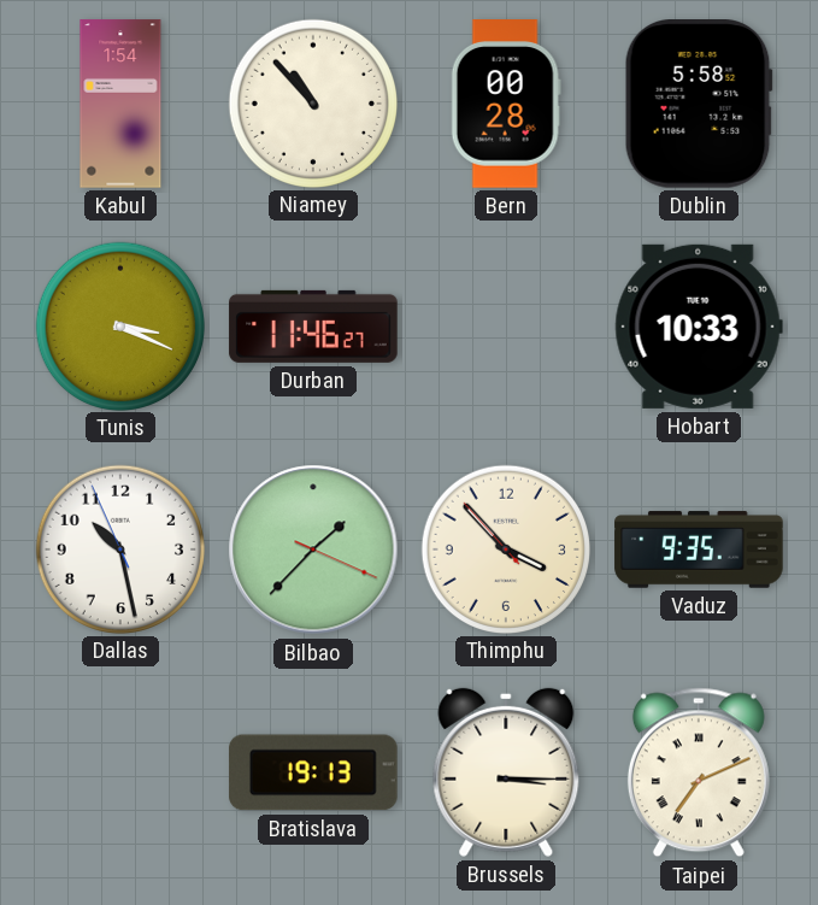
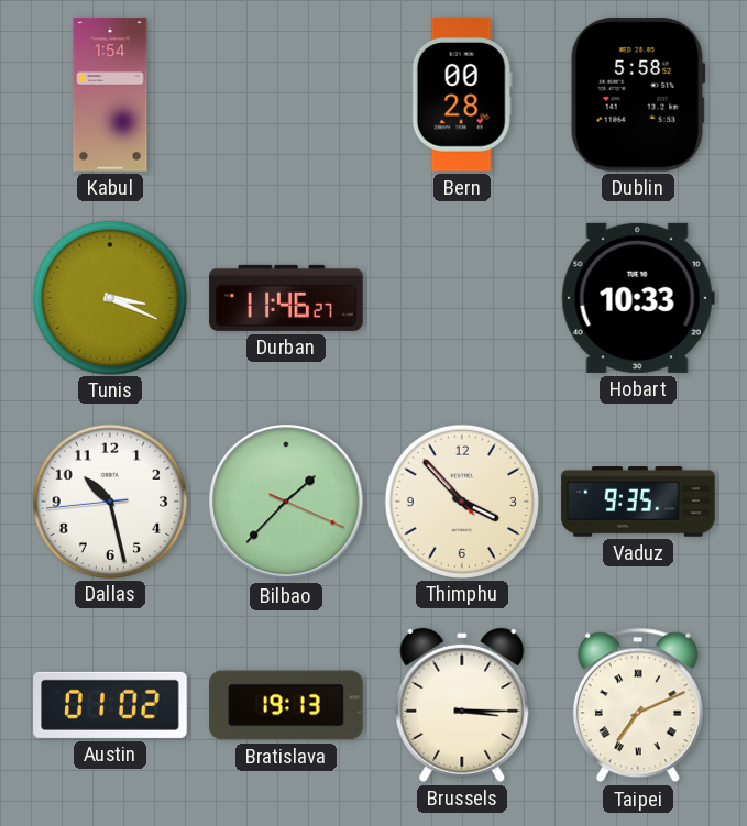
Niamey: 10:53 -> none
Dallas: 10:27:56 -> 10:27:44
Austin: none -> 01:02
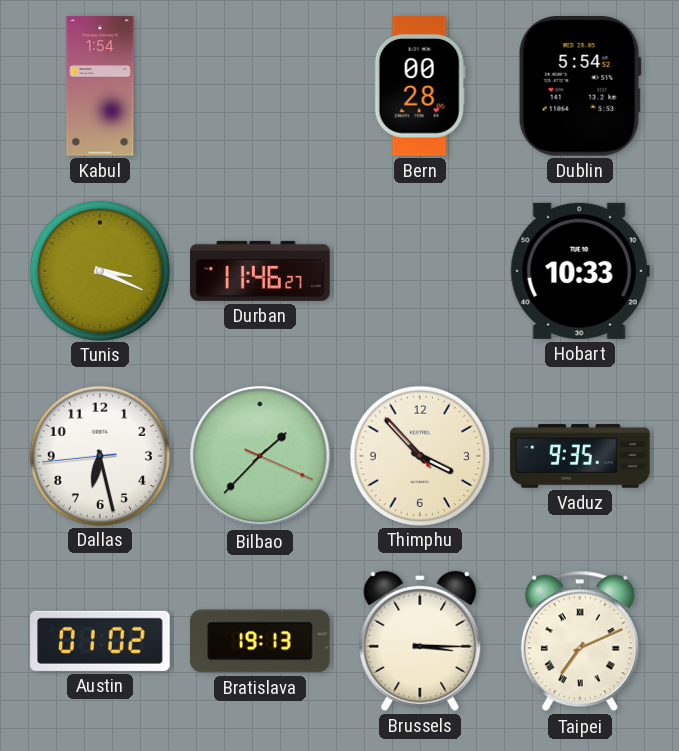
Dublin: 5:58 -> 5:54
Dallas: 10:27 -> 6:27
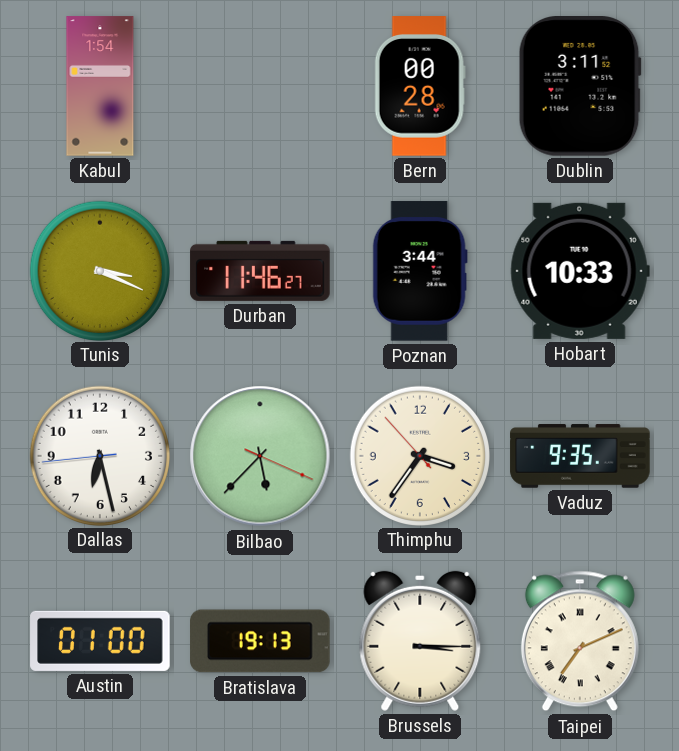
Dublin: 5:54 -> 3:11
Poznan: none -> 3:44
Bilbao: 1:37 -> 5:37
Thimphu: 3:52 -> 3:35
Austin: 01:02 -> 01:00
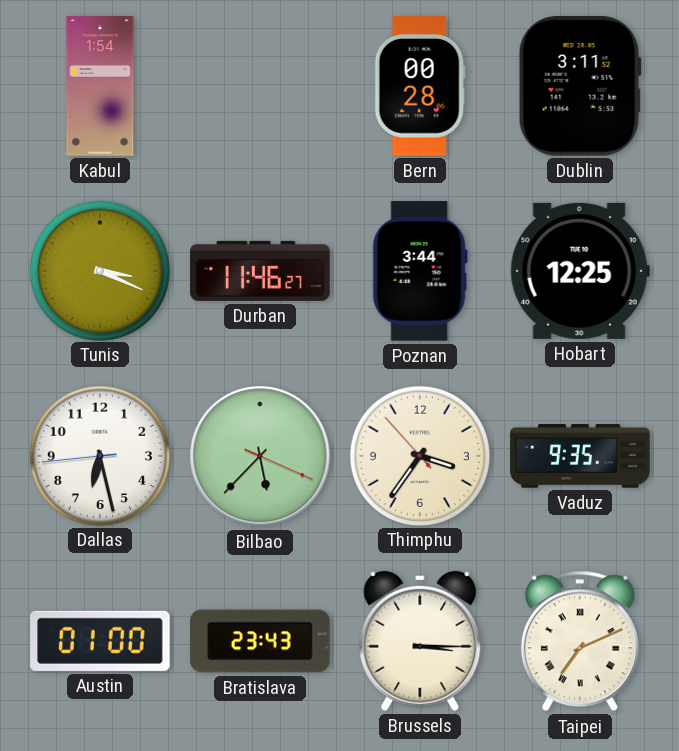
Hobart: 10:33 -> 12:25
Bratislava: 19:13 -> 23:43
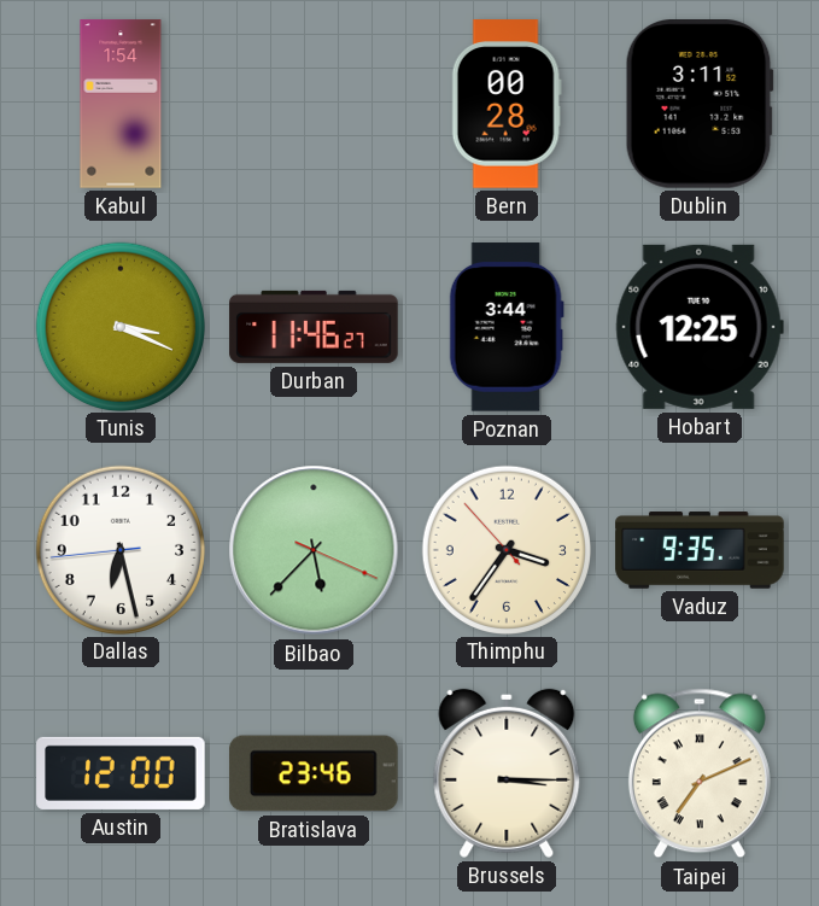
Austin: 01:00 -> 12:00
Bratislava: 23:43 -> 23:46
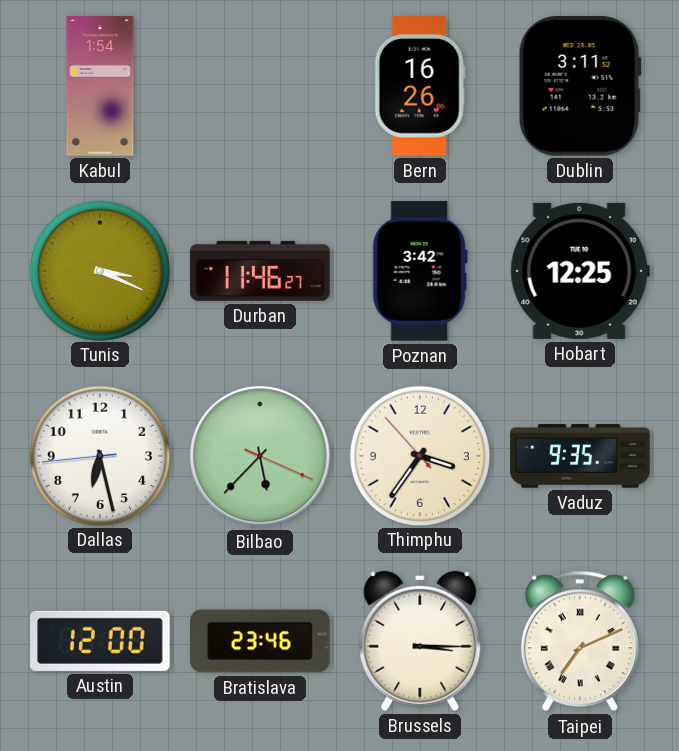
Bern: 00:28 -> 16:26
Poznan: 3:44 -> 3:42
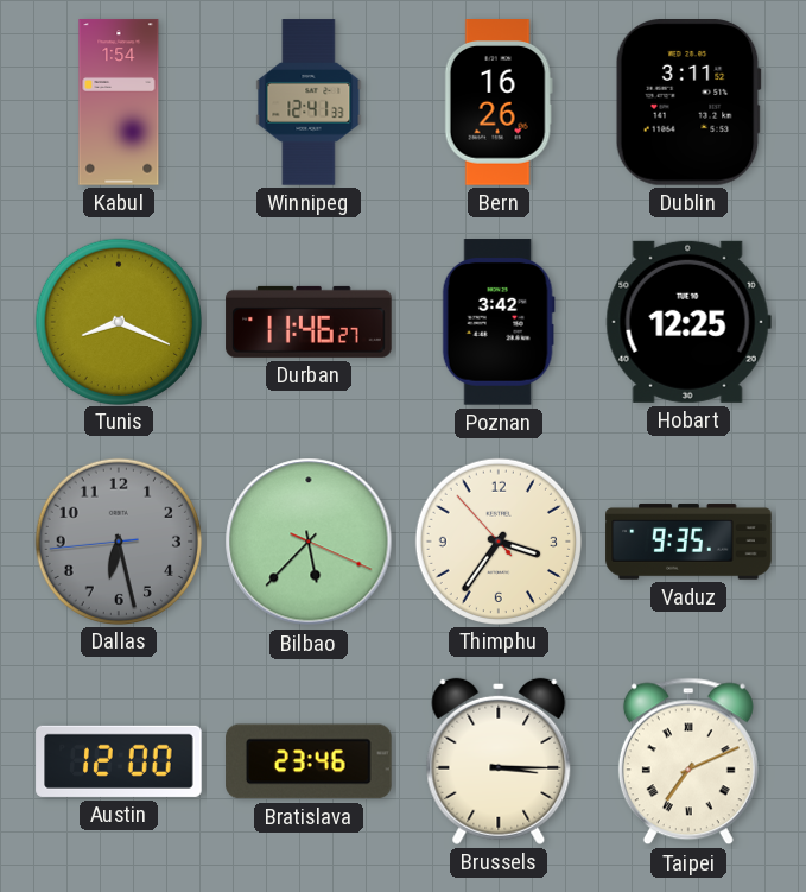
Winnipeg: none -> 12:41
Tunis: 3:19 -> 8:19
Dallas dial: white -> grey
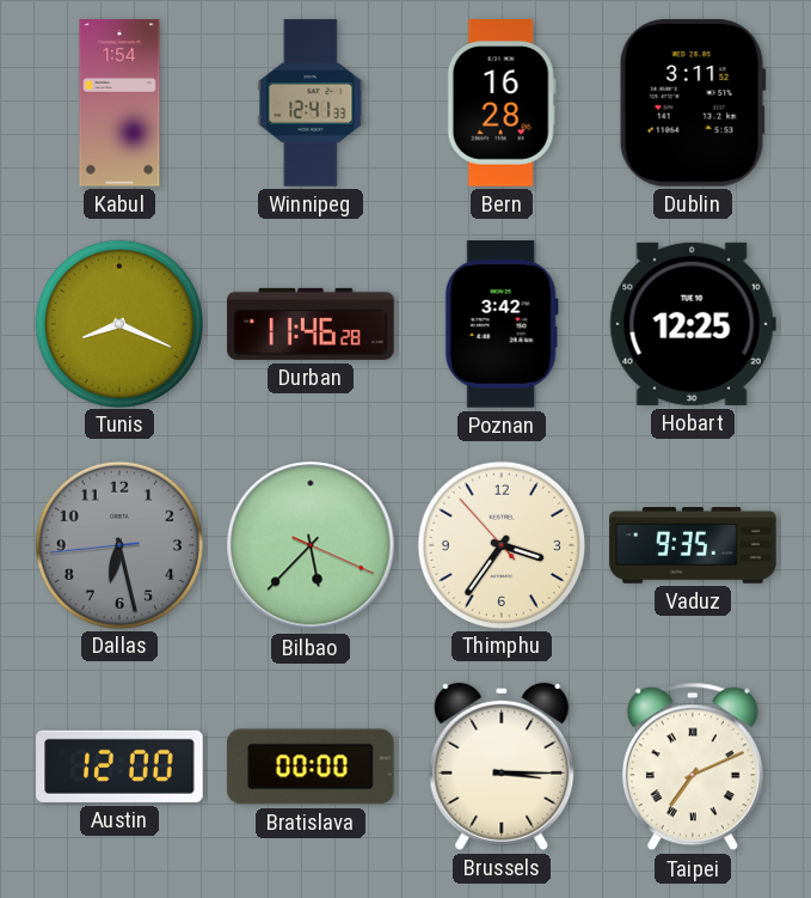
Bern: 16:26 -> 16:28
Durban: 11:46:27 -> 11:46:28
Bratislava: 23:46 -> 00:00
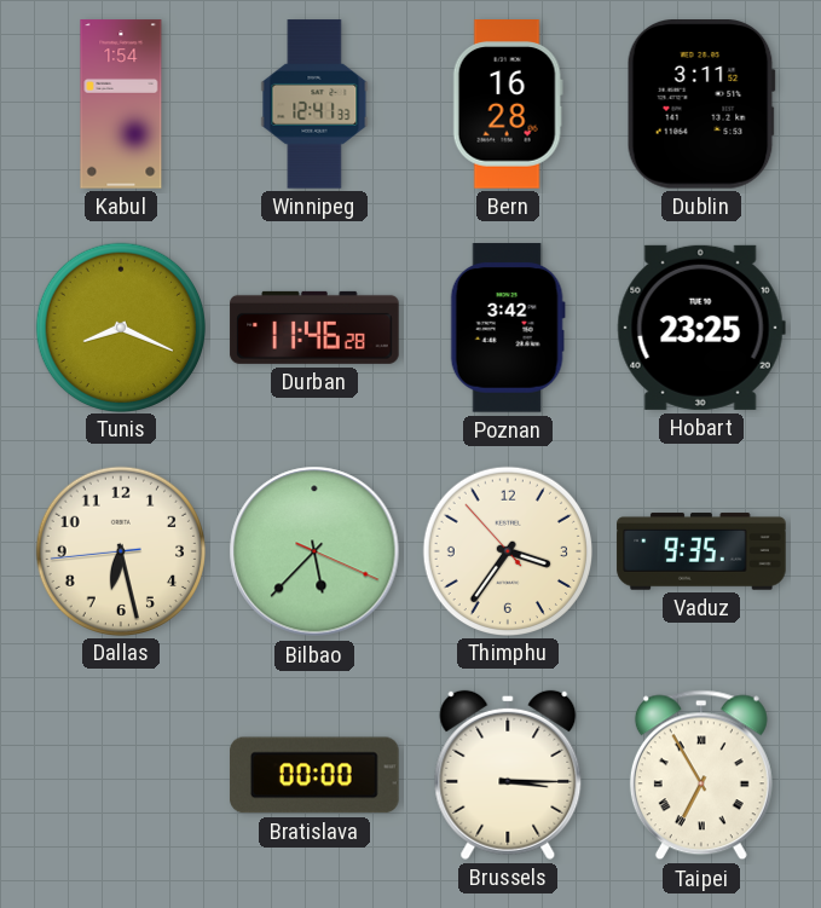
Hobart: 12:25 -> 23:25
Dallas dial: grey -> cream
Austin: 12:00 -> none
Taipei: 7:11 -> 6:55
